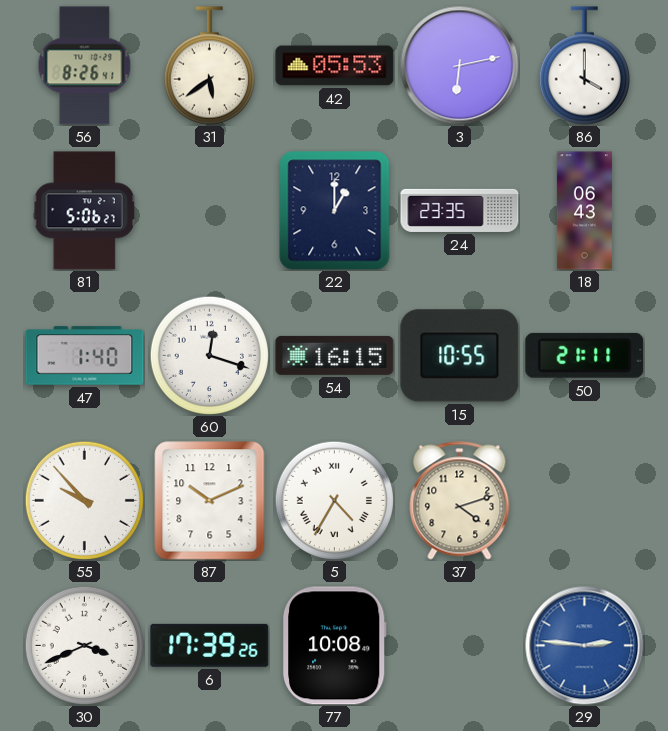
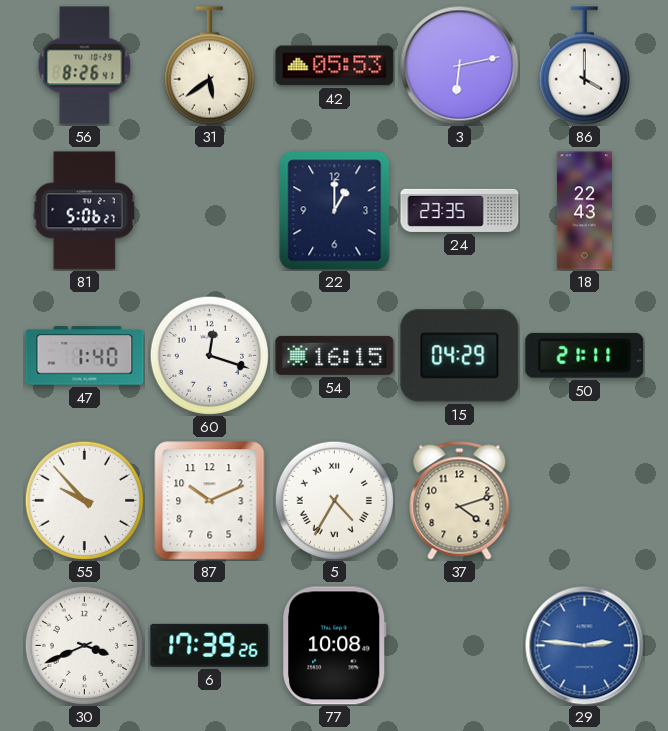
18: 06:43 -> 22:43
15: 10:55 -> 04:29
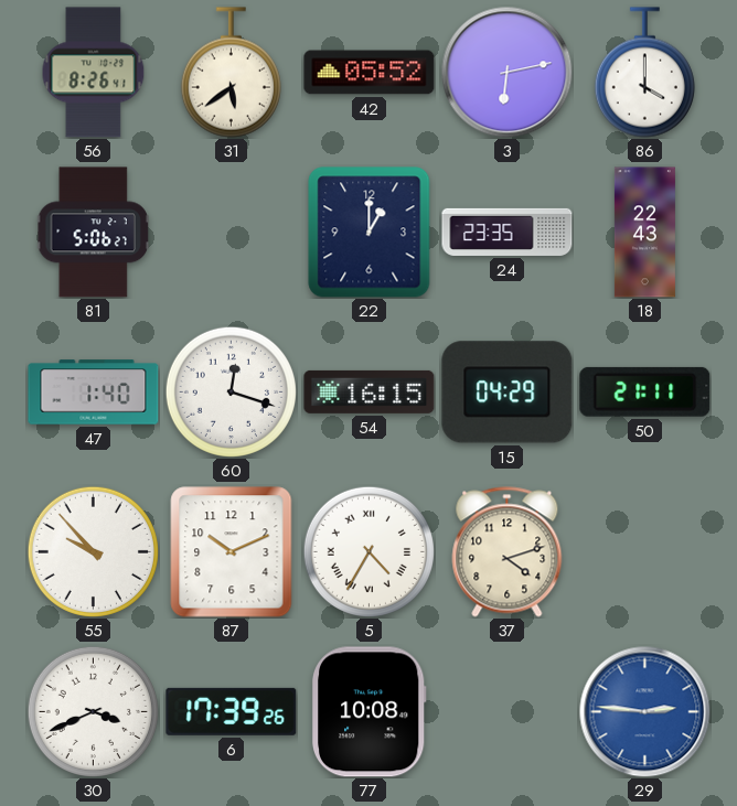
42: 05:53 -> 05:52
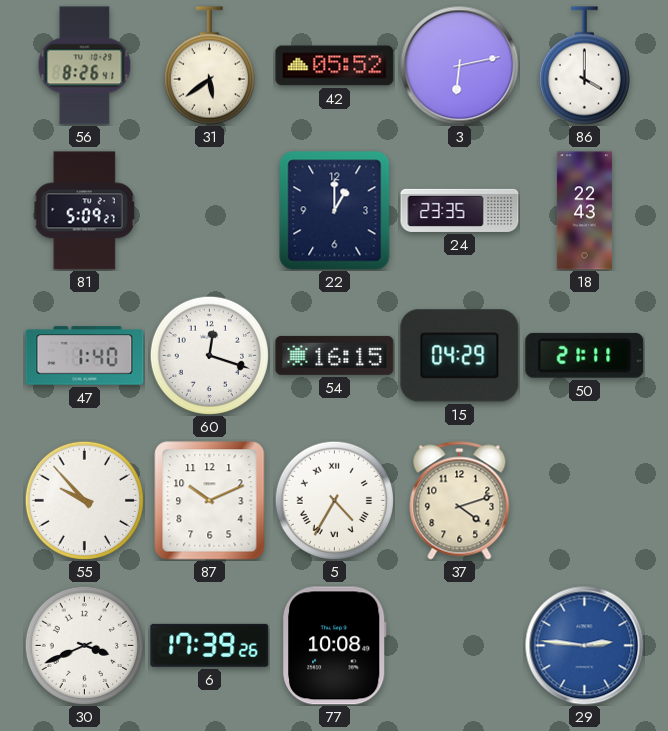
81: 5:06 -> 5:09
